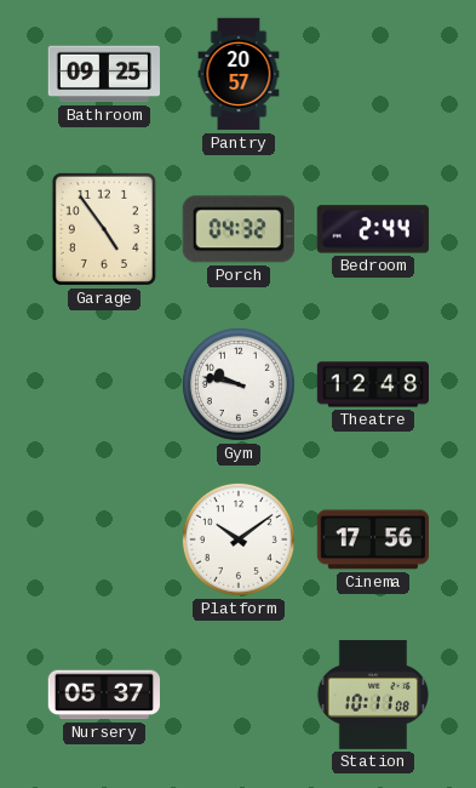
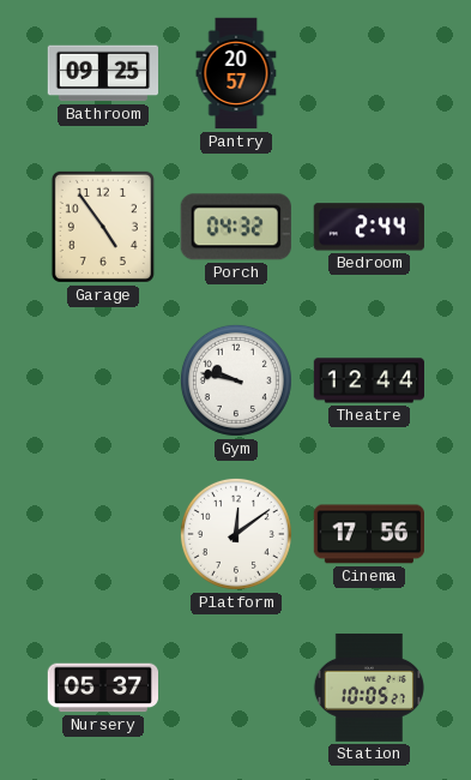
Theatre: 12:48 -> 12:44
Platform: 10:09 -> 12:09
Station: 10:11 -> 10:05
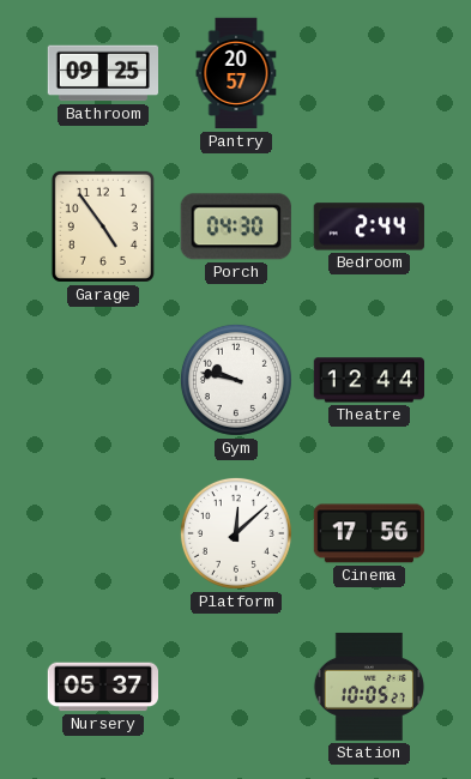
Porch: 04:32 -> 04:30
Platform: 12:09 -> 12:08
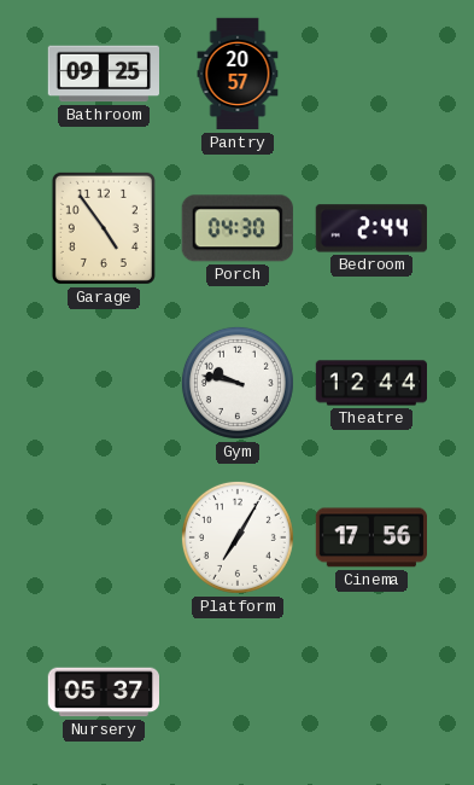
Platform: 12:08 -> 7:05
Station: 10:05 -> none
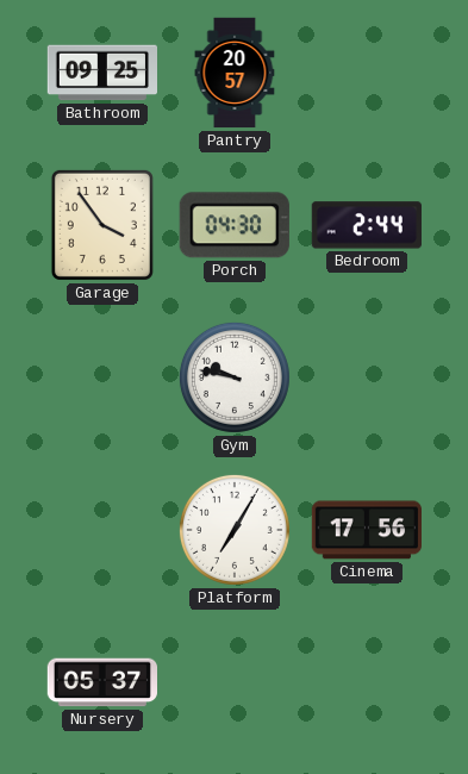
Garage: 4:54 -> 3:54
Theatre: 12:44 -> none
